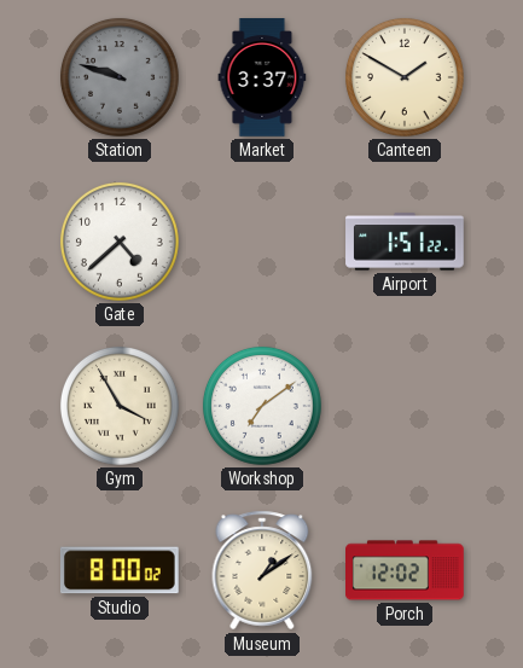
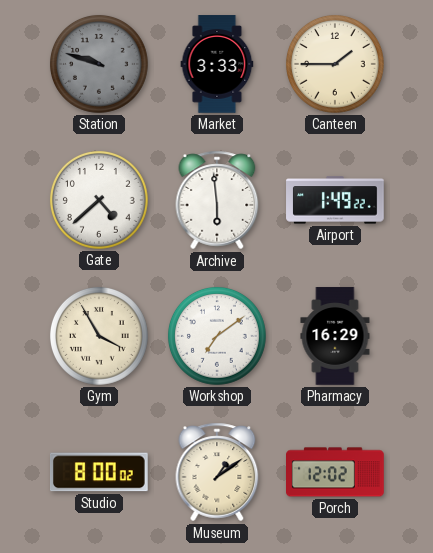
Market: 3:37 -> 3:33
Canteen: 1:50 -> 1:45
Archive: none -> 5:59
Airport: 1:51 -> 1:49
Pharmacy: none -> 16:29
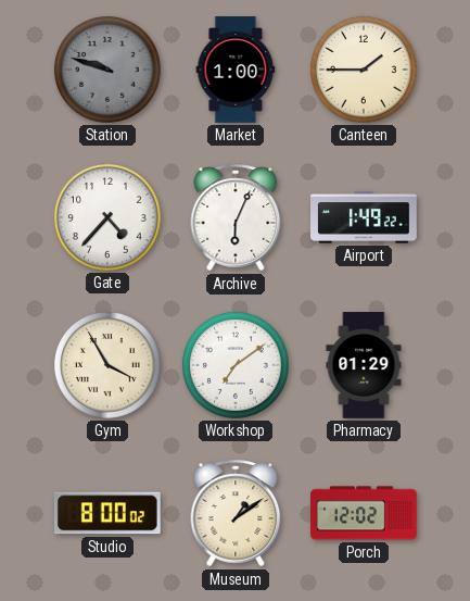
Market: 3:33 -> 1:00
Gate: 4:38 -> 4:37
Archive: 5:59 -> 6:04
Pharmacy: 16:29 -> 01:29
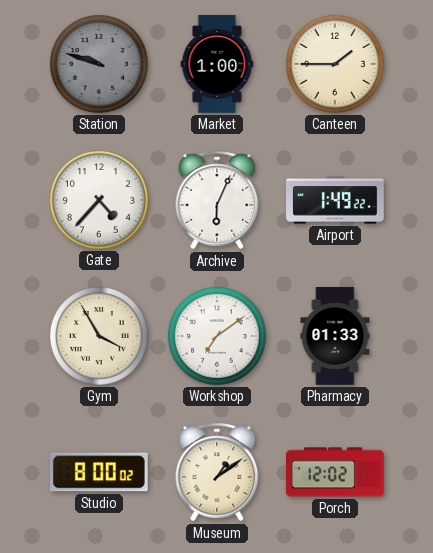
Pharmacy: 01:29 -> 01:33
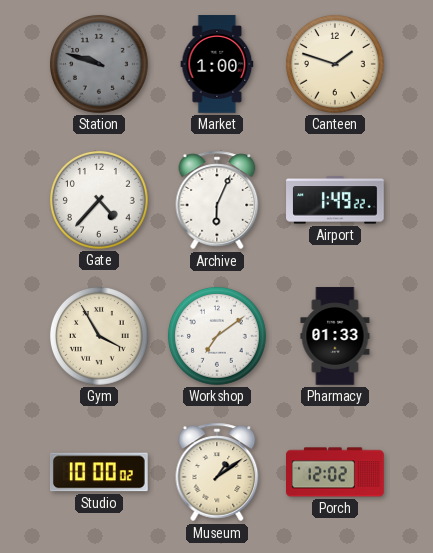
Canteen: 1:45 -> 1:48
Studio: 8:00 -> 10:00
